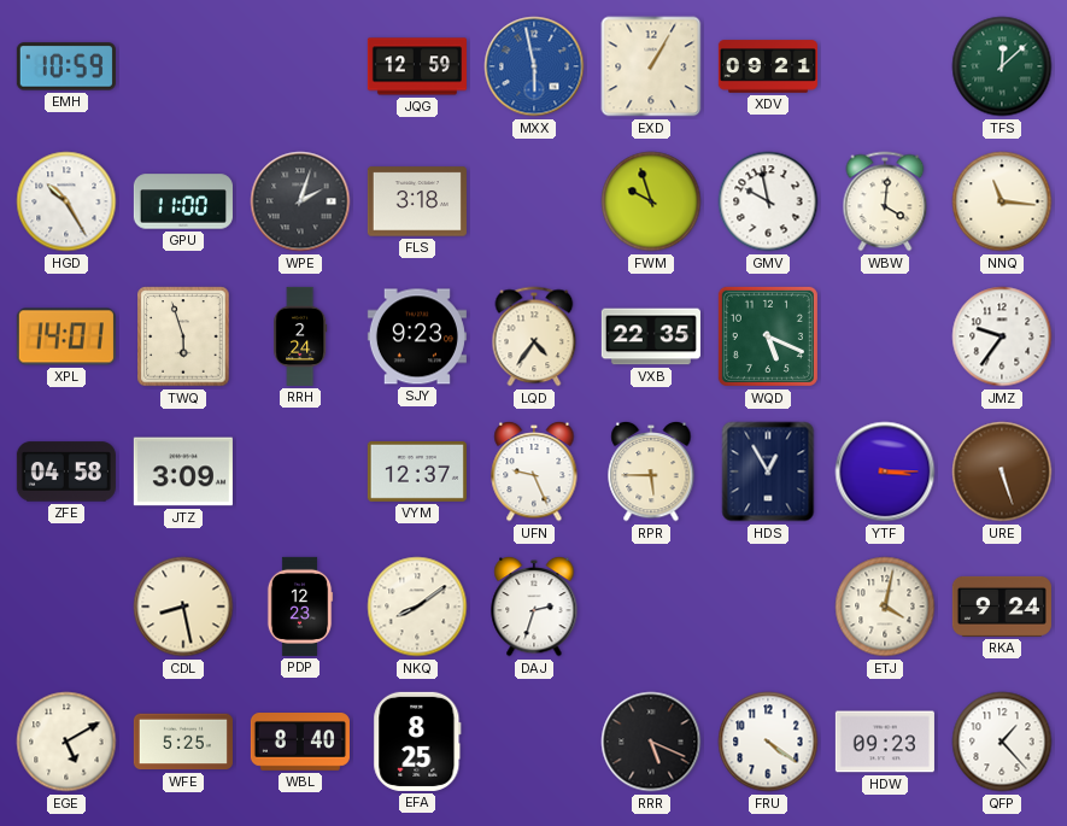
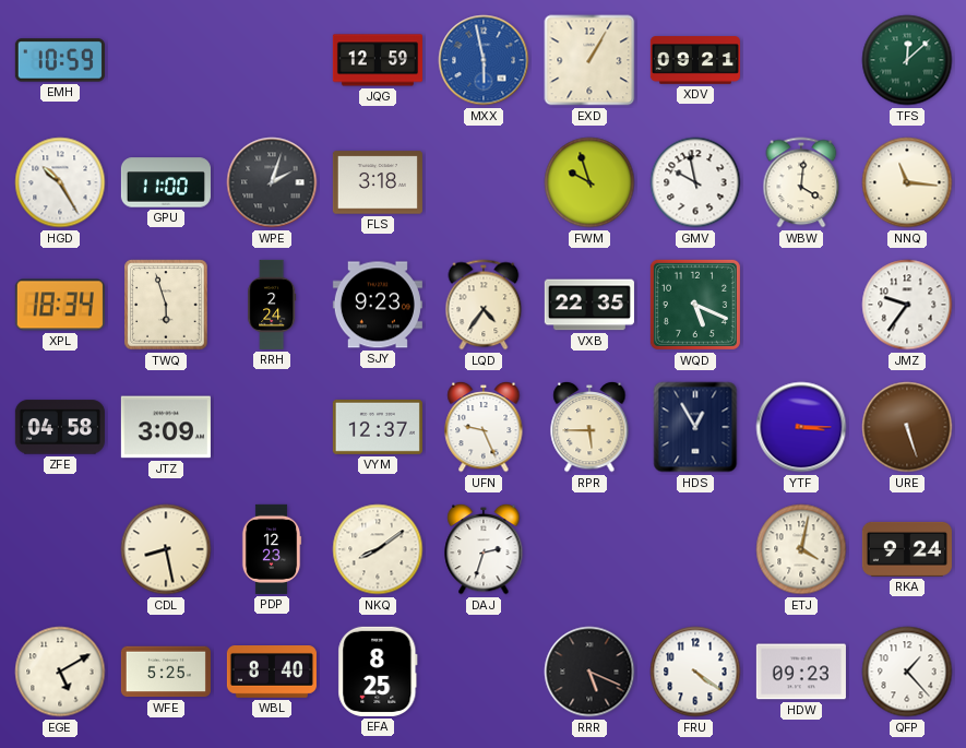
XPL: 14:01 -> 18:34
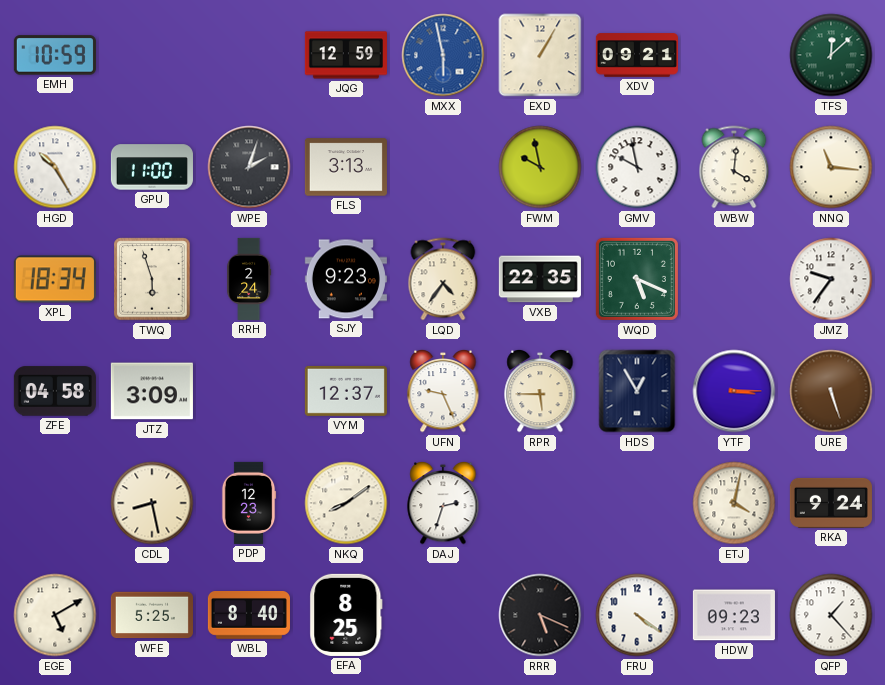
FLS: 3:18 -> 3:13
FWM: 9:57 -> 9:58
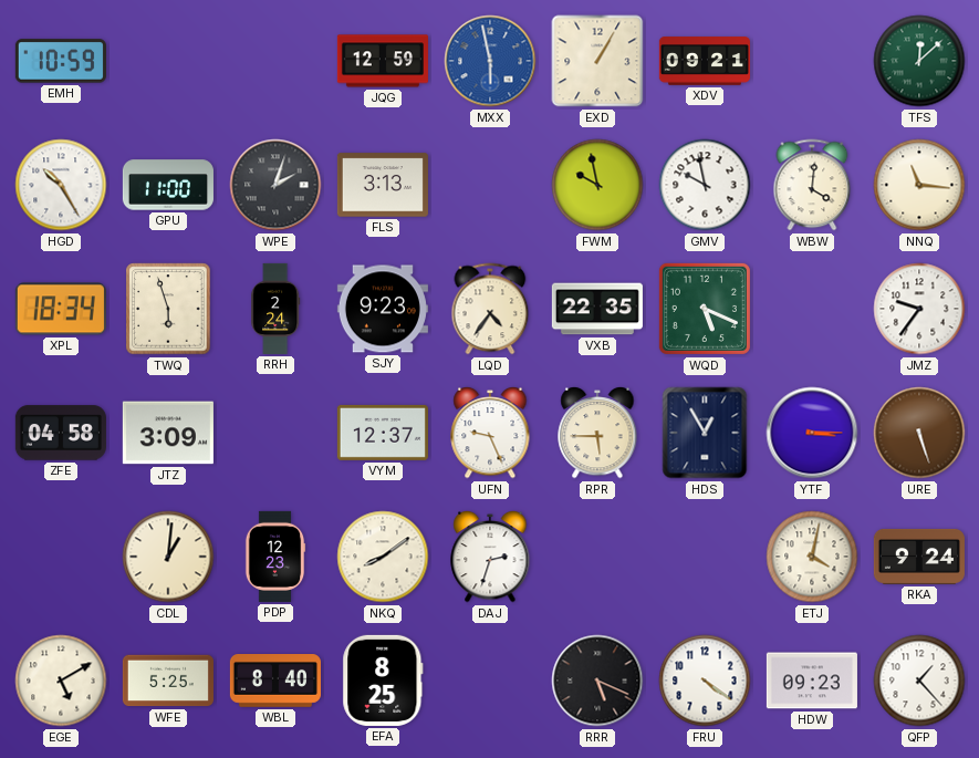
CDL: 8:28 -> 1:01
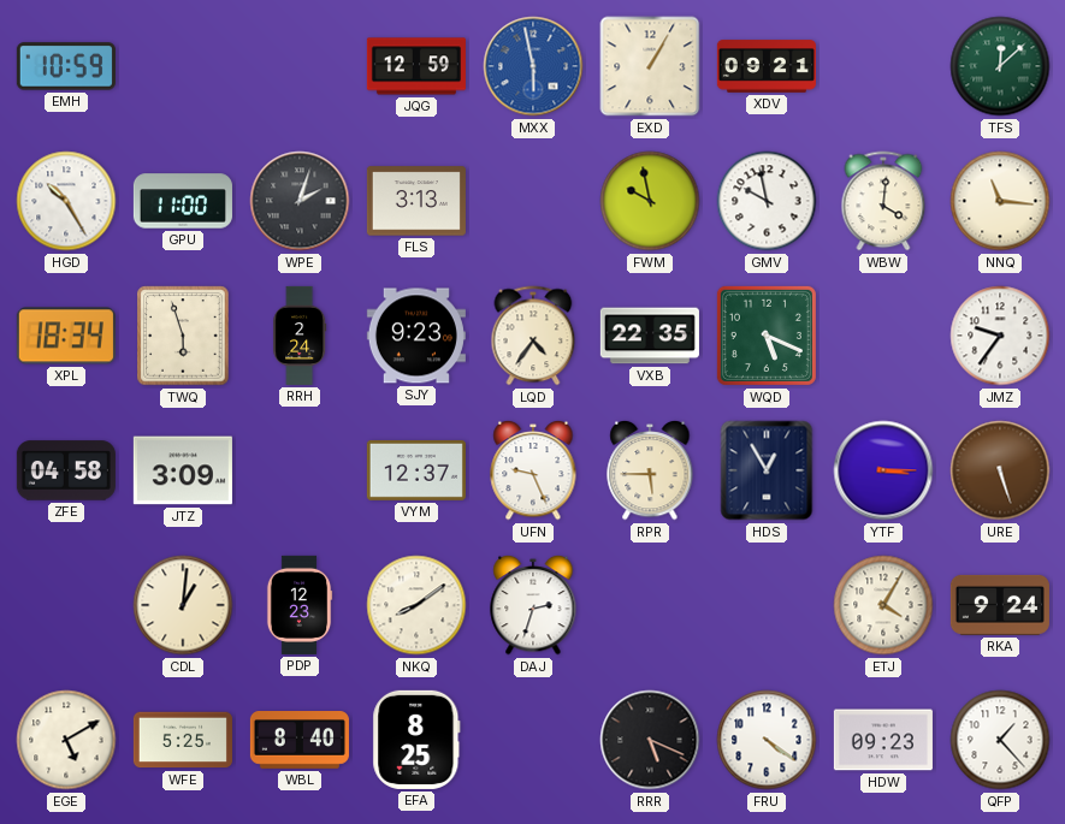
ETJ: 4:02 -> 4:05
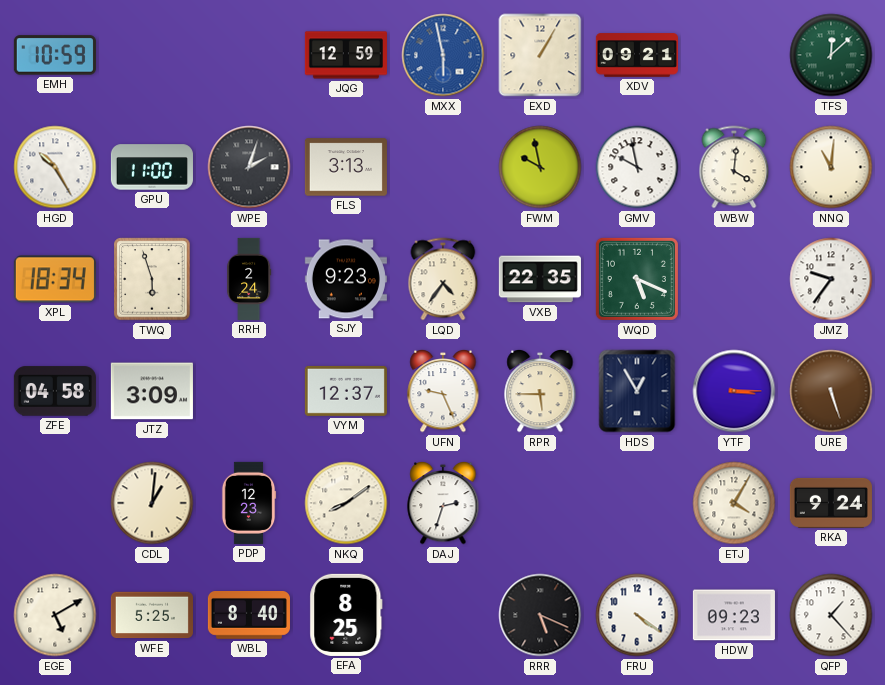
NNQ: 11:16 -> 11:01
